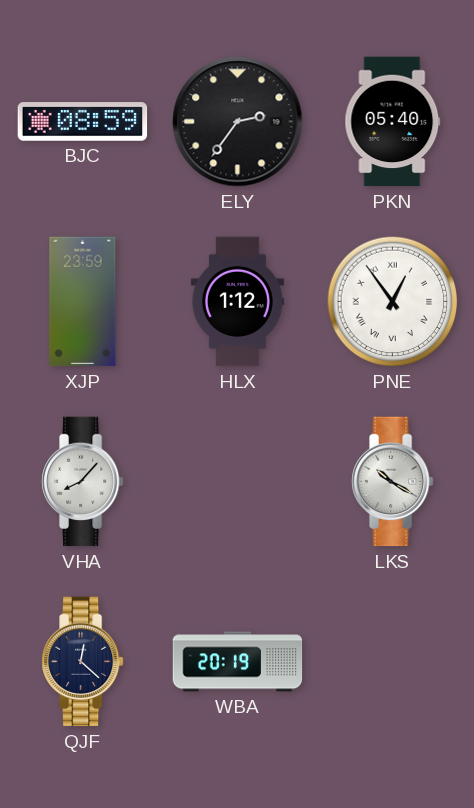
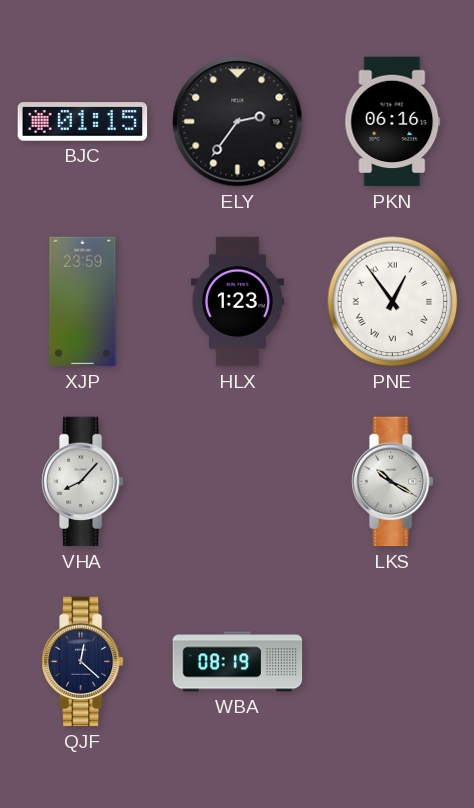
BJC: 08:59 -> 01:15
PKN: 05:40 -> 06:16
HLX: 1:12 -> 1:23
WBA: 20:19 -> 08:19
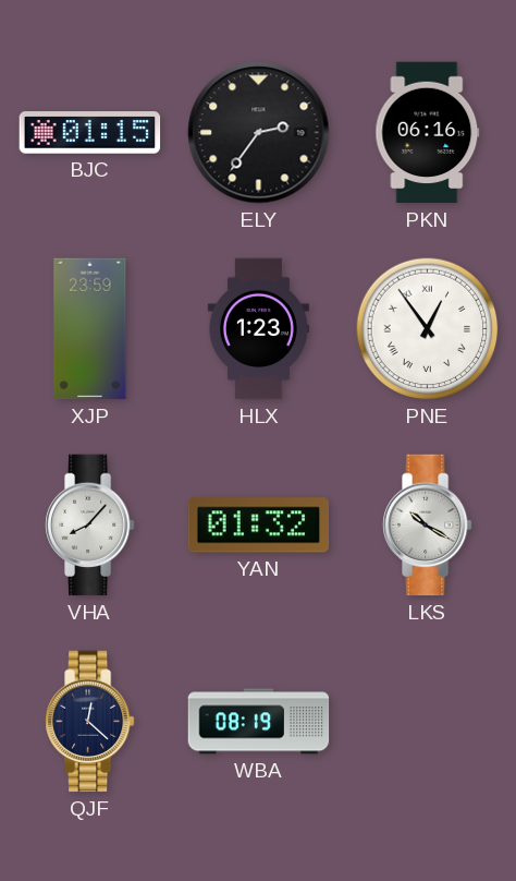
YAN: none -> 01:32
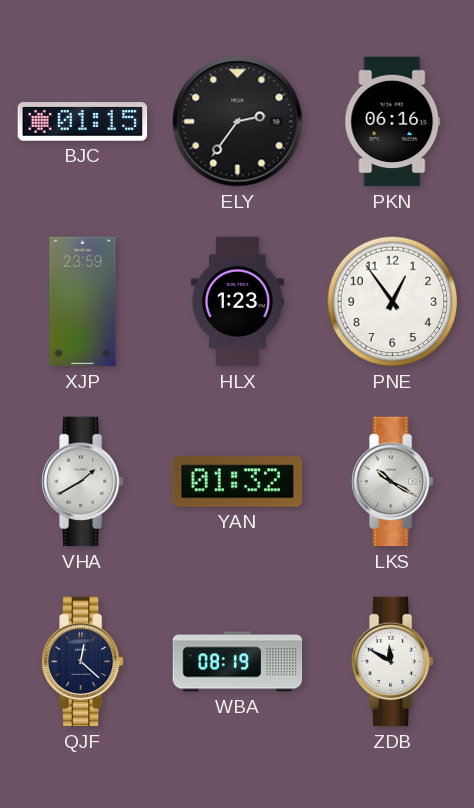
PNE numerals: Roman -> Arabic
VHA: 8:07 -> 1:40
ZDB: none -> 11:50
